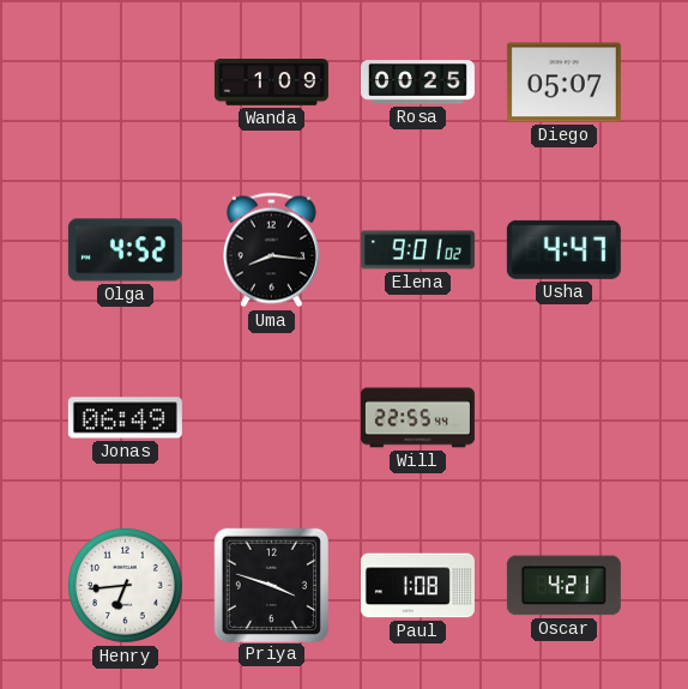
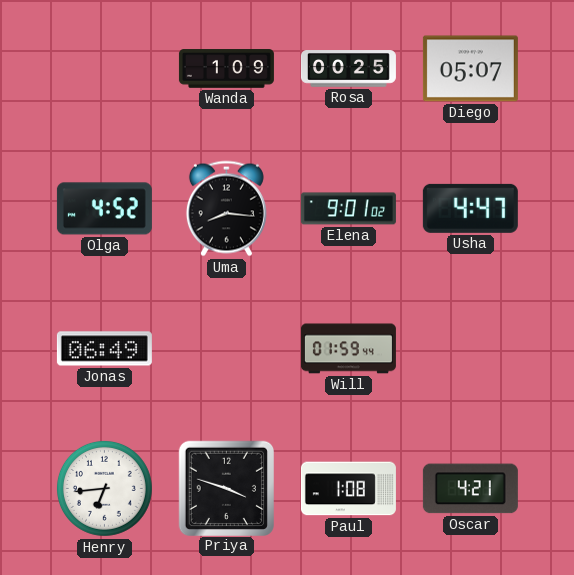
Will: 22:55 -> 01:59
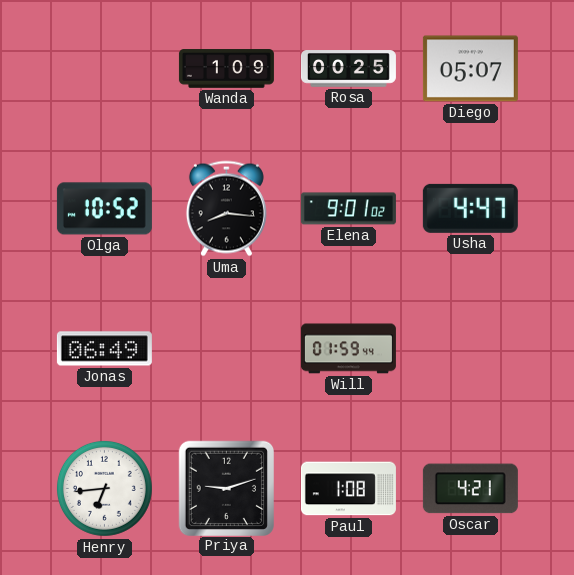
Olga: 4:52 -> 10:52
Priya: 3:48 -> 9:12
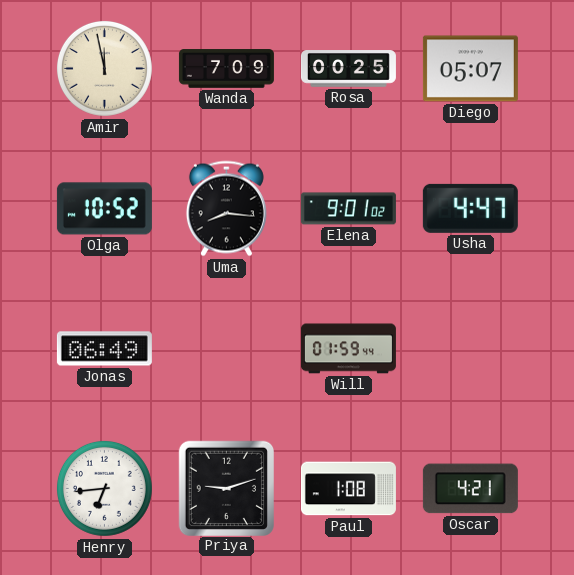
Amir: none -> 11:58
Wanda: 1:09 -> 7:09
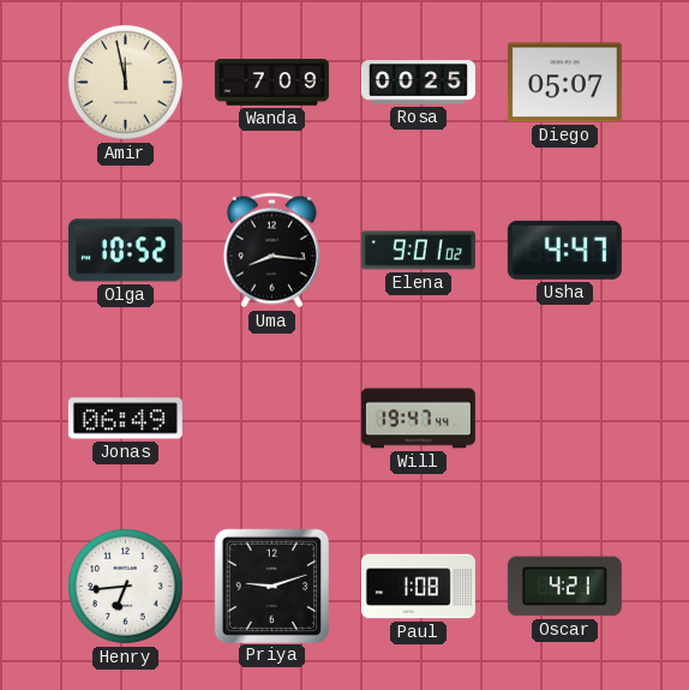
Will: 01:59 -> 19:47
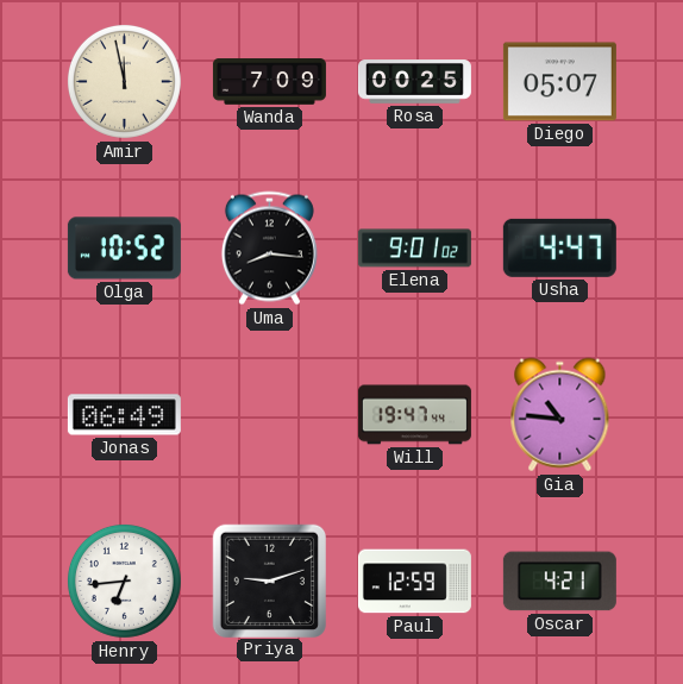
Gia: none -> 10:46
Paul: 1:08 -> 12:59
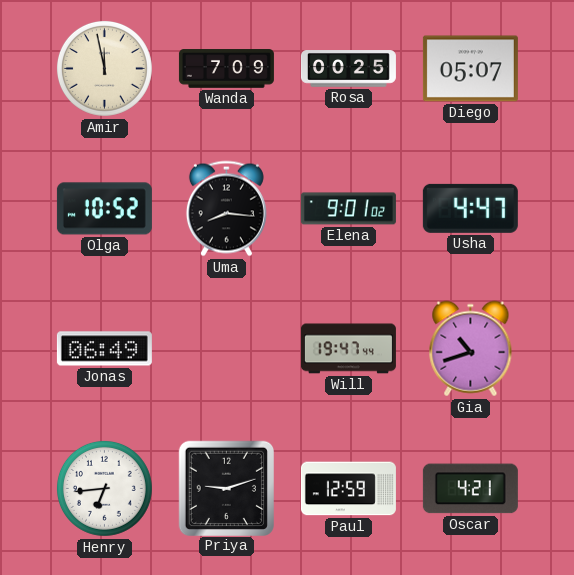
Gia: 10:46 -> 10:42
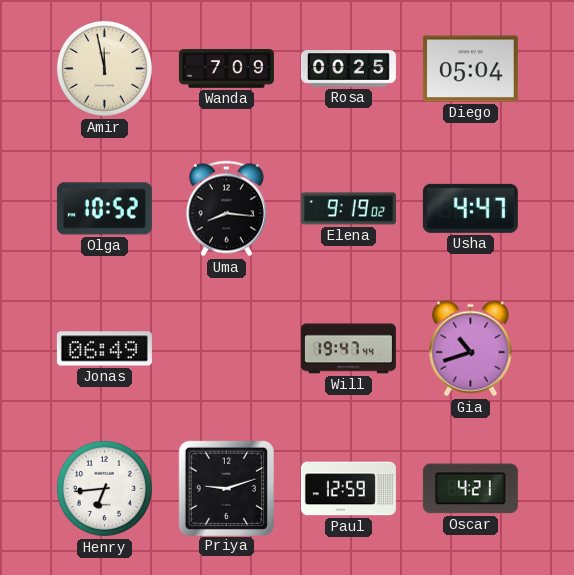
Diego: 05:07 -> 05:04
Elena: 9:01 -> 9:19
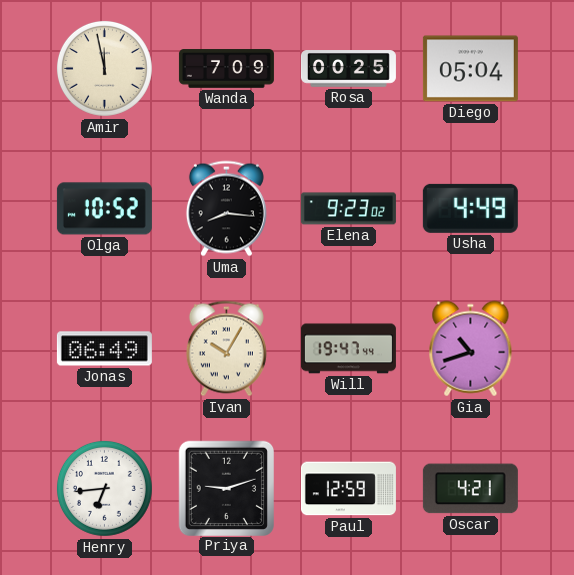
Elena: 9:19 -> 9:23
Usha: 4:47 -> 4:49
Ivan: none -> 10:05
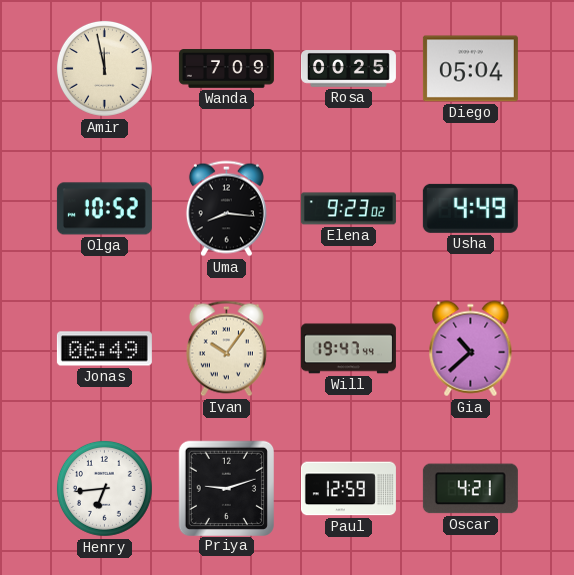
Ivan: 10:05 -> 10:06
Gia: 10:42 -> 10:38
